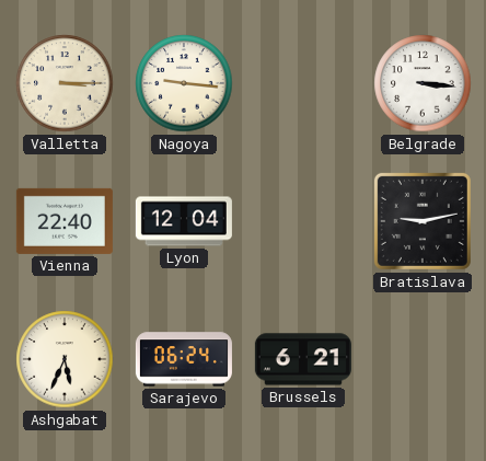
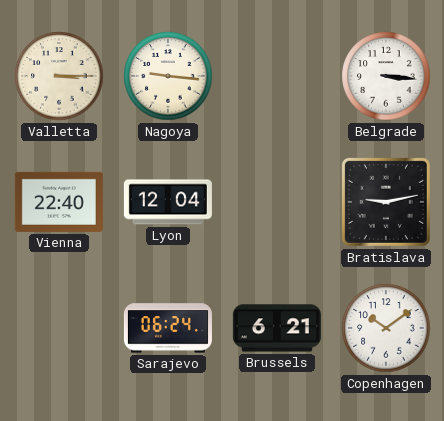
Ashgabat: 5:34 -> none
Copenhagen: none -> 10:09
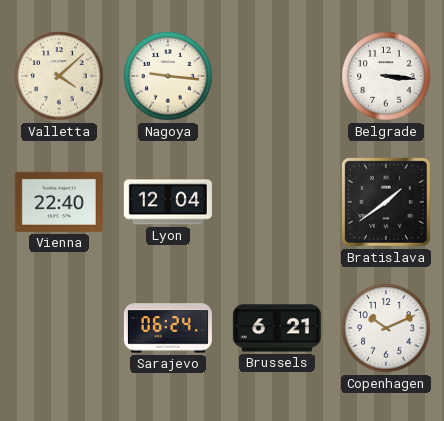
Valletta: 3:15 -> 4:08
Bratislava: 9:13 -> 1:39
Copenhagen: 10:09 -> 10:11
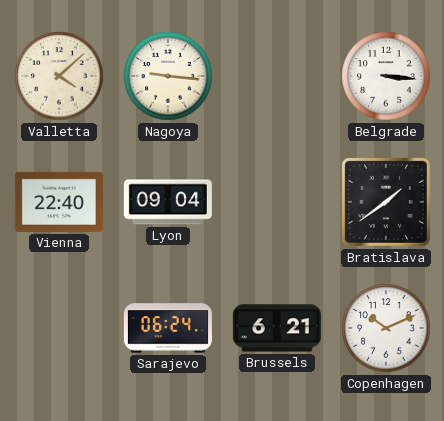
Lyon: 12:04 -> 09:04
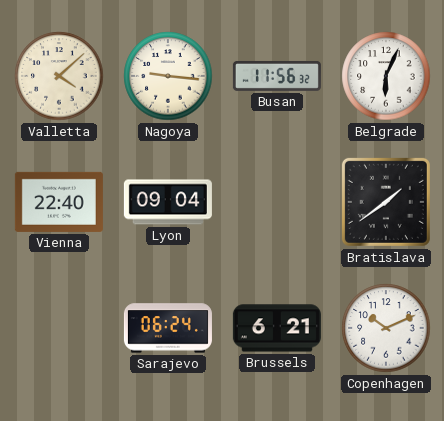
Busan: none -> 11:56
Belgrade: 3:16 -> 6:04
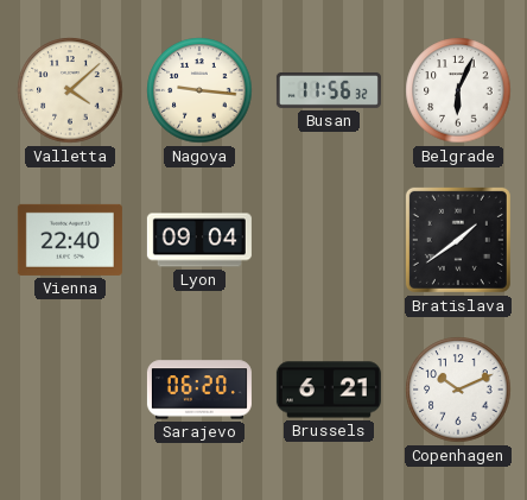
Sarajevo: 06:24 -> 06:20
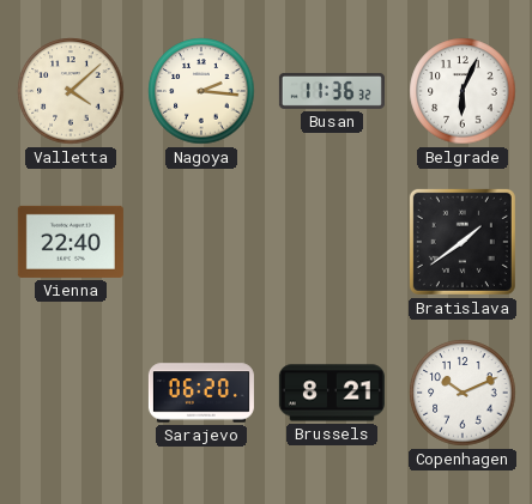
Nagoya: 9:16 -> 2:16
Busan: 11:56 -> 11:36
Lyon: 09:04 -> none
Brussels: 6:21 -> 8:21
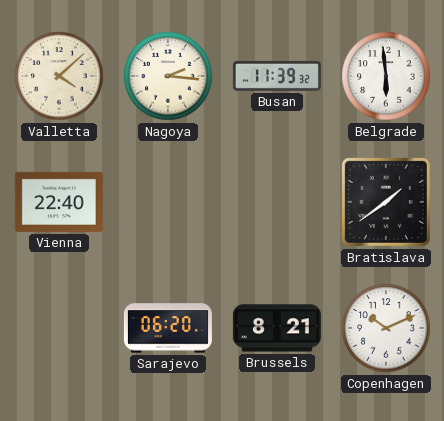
Busan: 11:36 -> 11:39
Belgrade: 6:04 -> 5:59
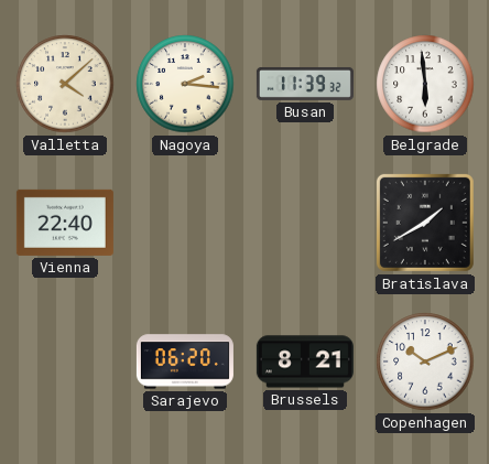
Bratislava: 1:39 -> 1:40
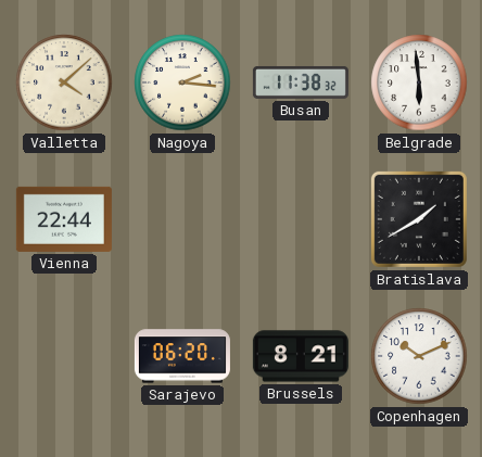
Busan: 11:39 -> 11:38
Vienna: 22:40 -> 22:44
